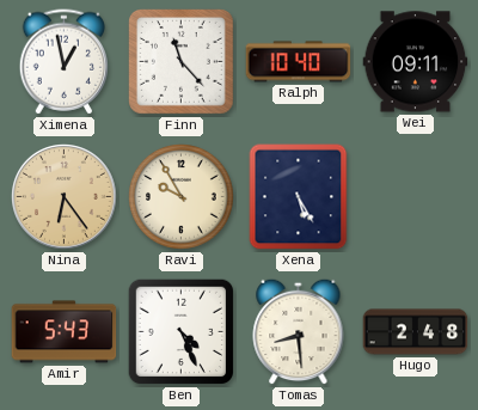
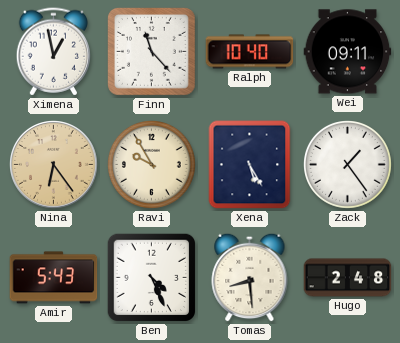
Zack: none -> 1:24
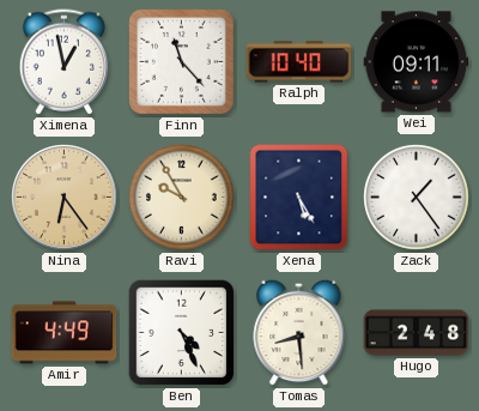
Amir: 5:43 -> 4:49
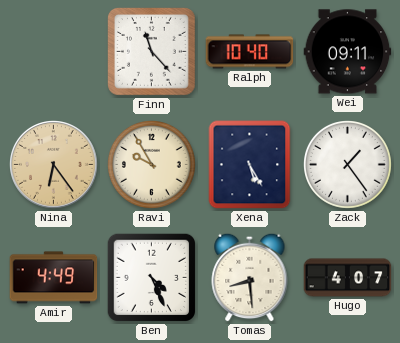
Ximena: 12:58 -> none
Hugo: 2:48 -> 4:07
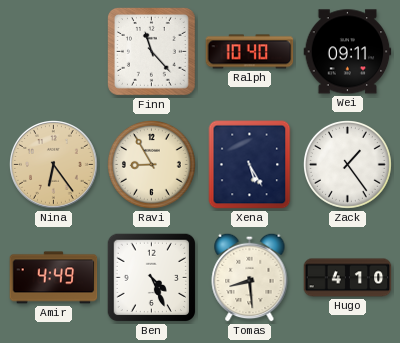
Ravi: 9:55 -> 8:55
Hugo: 4:07 -> 4:10
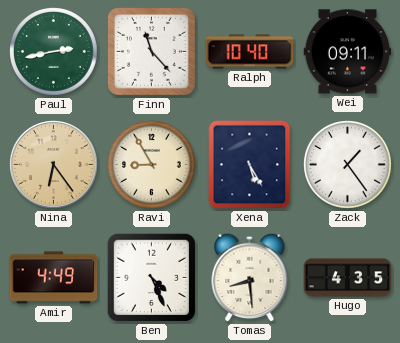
Paul: none -> 2:43
Hugo: 4:10 -> 4:35
